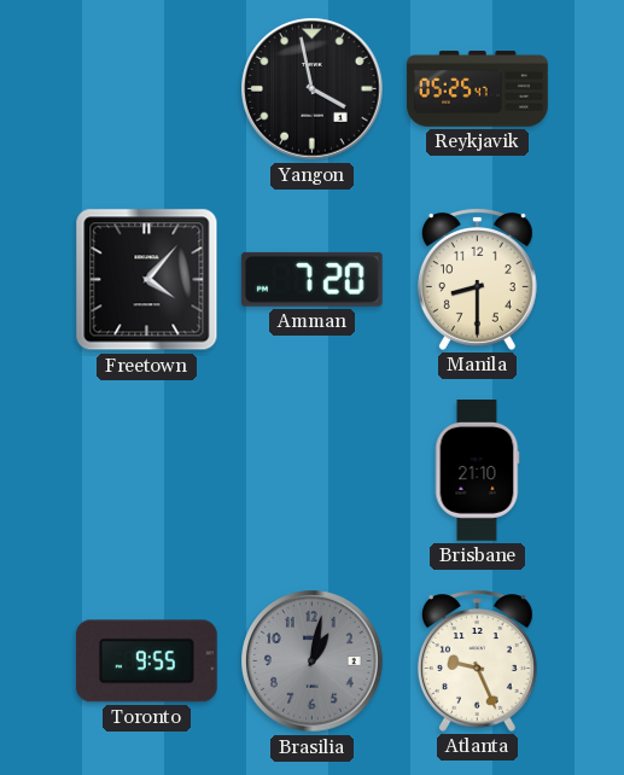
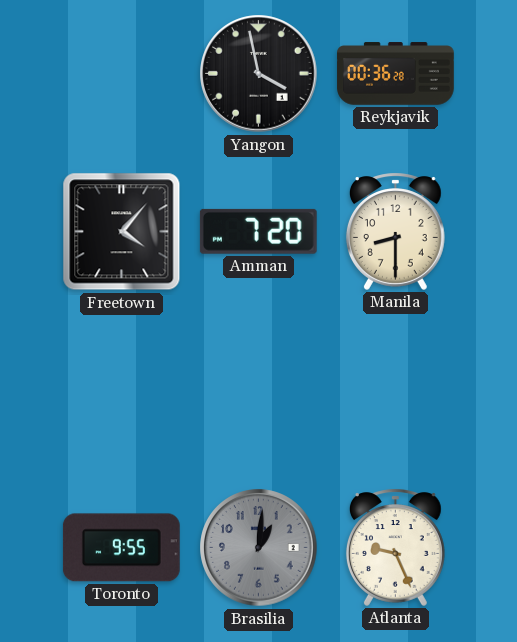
Reykjavik: 05:25 -> 00:36
Brisbane: 21:10 -> none
Brasilia: 1:02 -> 1:01
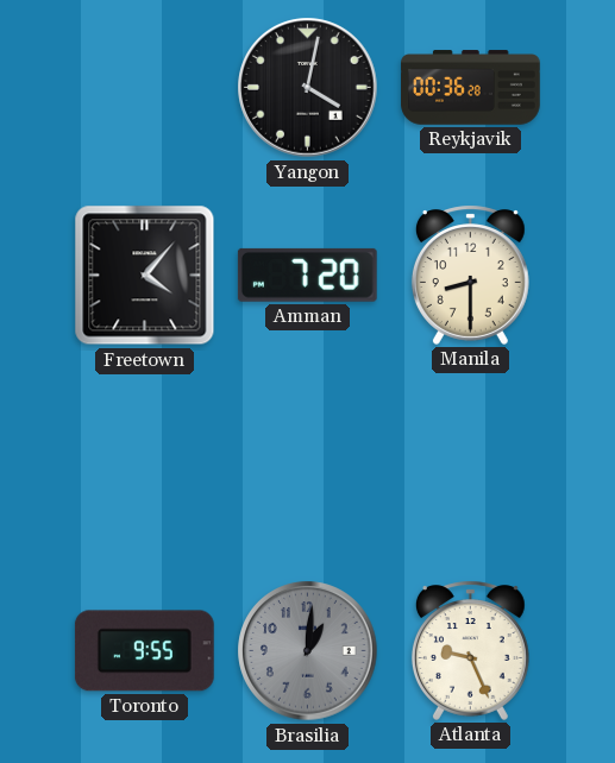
Yangon: 3:58 -> 4:02
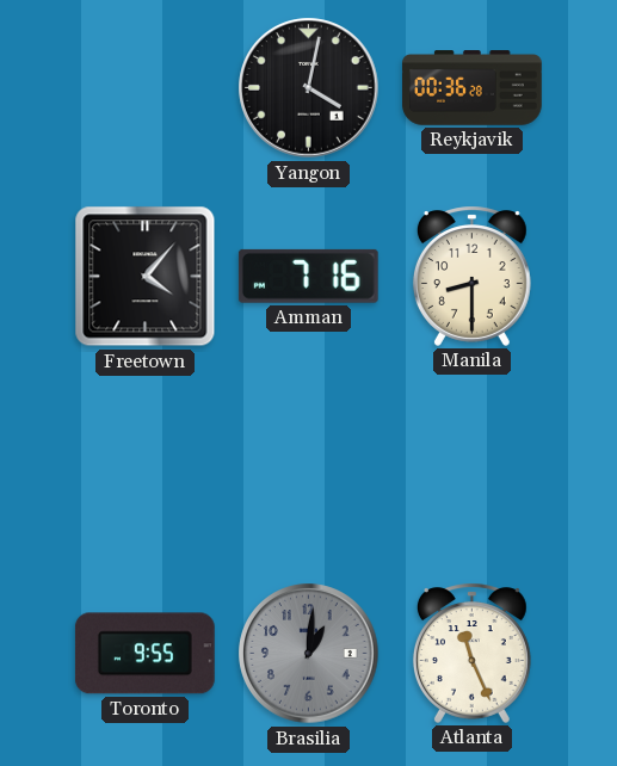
Amman: 7:20 -> 7:16
Atlanta: 9:26 -> 11:26
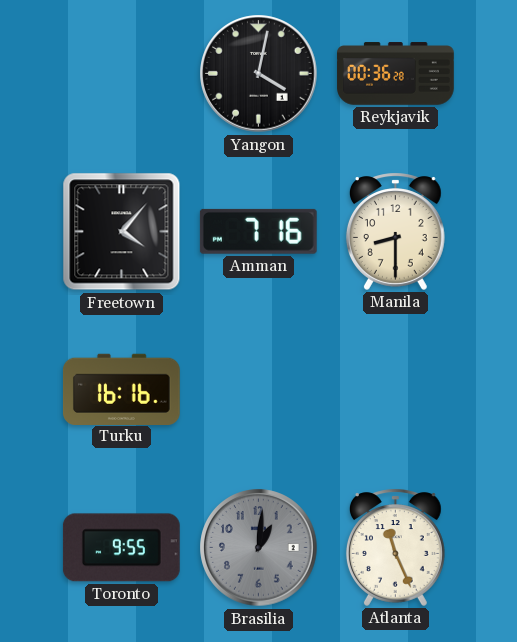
Turku: none -> 16:16
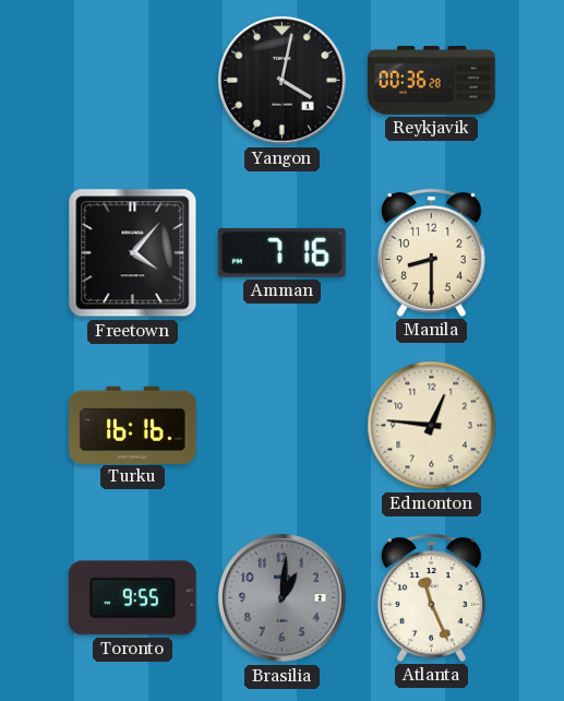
Edmonton: none -> 12:46
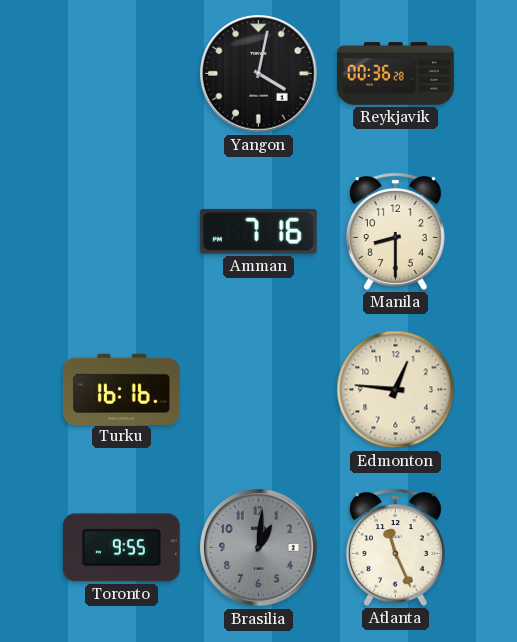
Freetown: 4:07 -> none
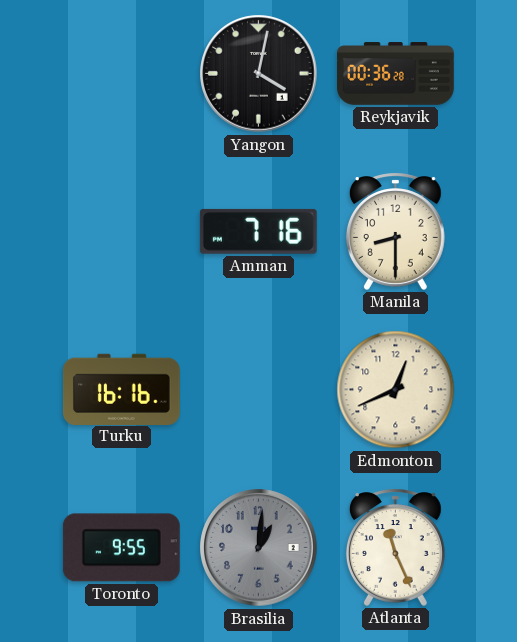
Edmonton: 12:46 -> 12:41
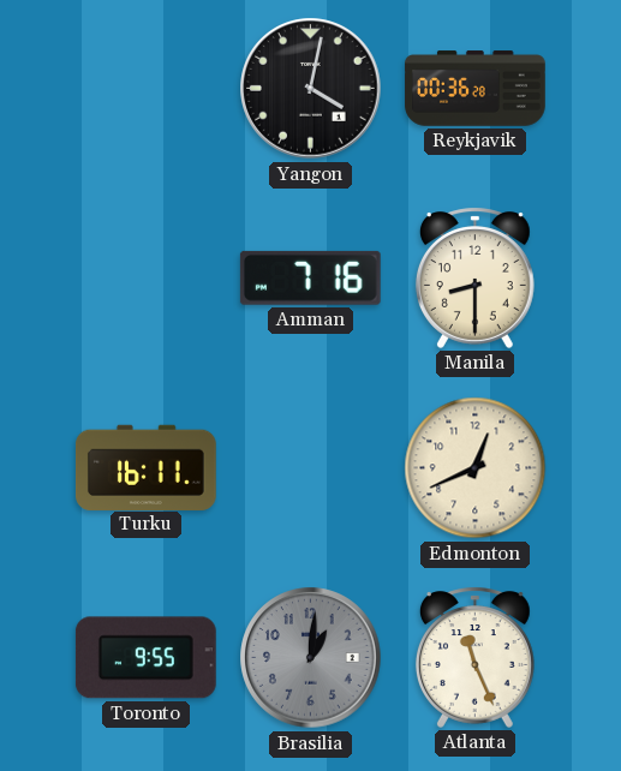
Turku: 16:16 -> 16:11
